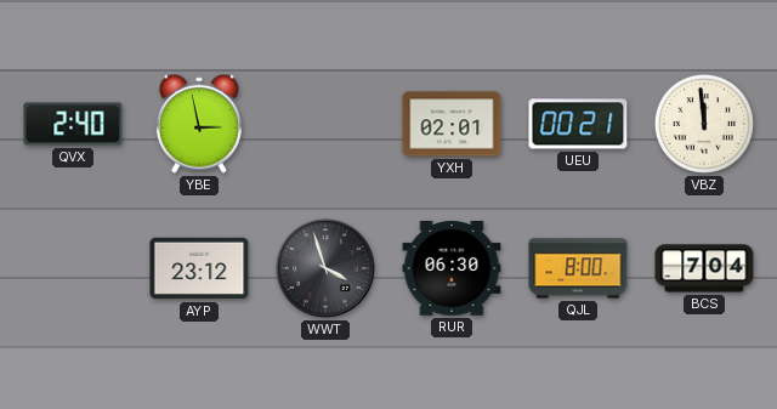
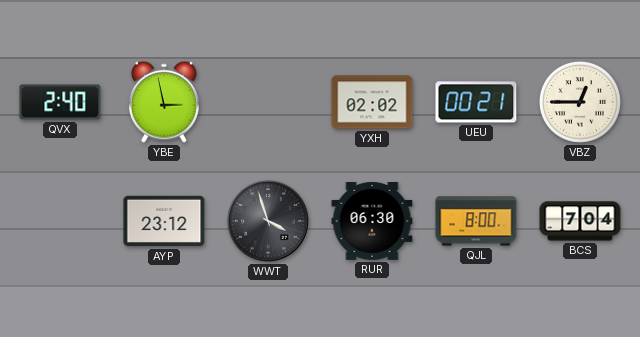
YXH: 02:01 -> 02:02
VBZ: 11:59 -> 12:45
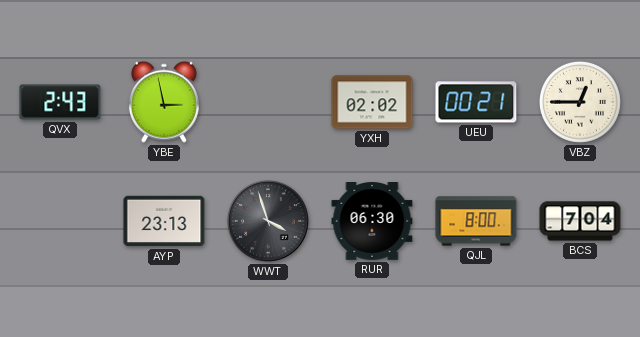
QVX: 2:40 -> 2:43
AYP: 23:12 -> 23:13
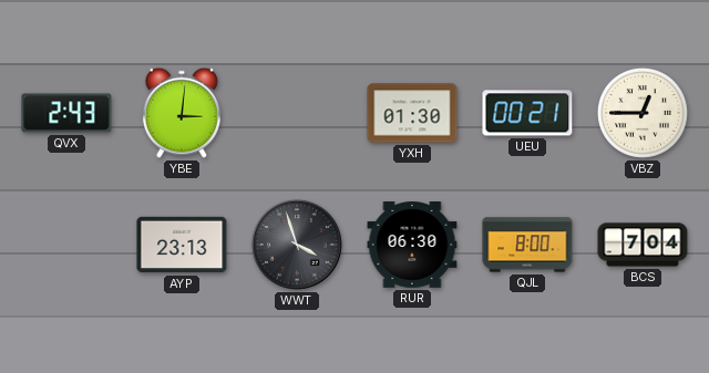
YBE: 2:58 -> 3:01
YXH: 02:02 -> 01:30
